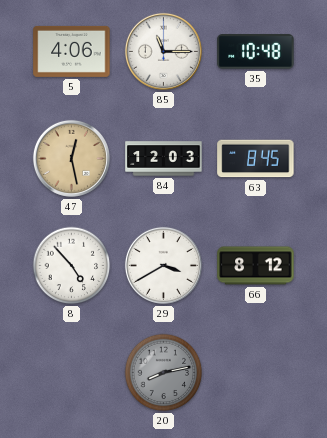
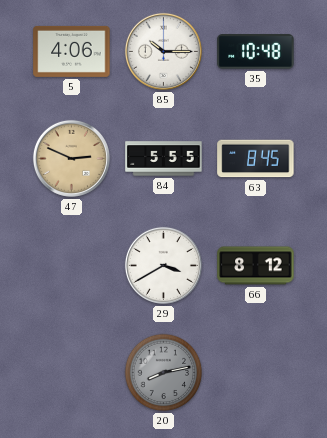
85: 11:15 -> 10:15
47: 12:28 -> 2:49
84: 12:03 -> 5:55
8: 4:53 -> none
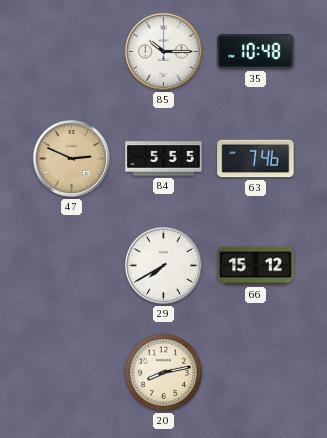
5: 4:06 -> none
63: 8:45 -> 7:46
29: 3:40 -> 7:40
66: 8:12 -> 15:12
20 dial: grey -> cream
